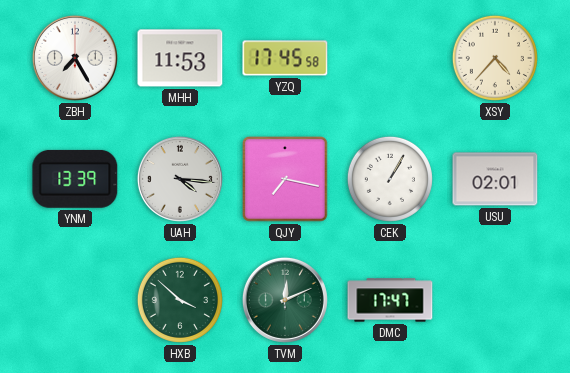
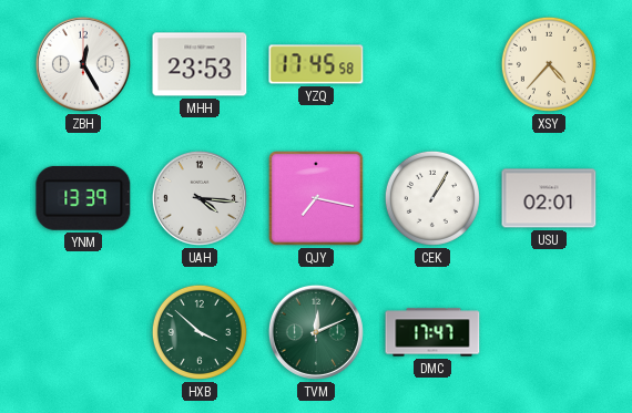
ZBH: 7:25 -> 12:25
MHH: 11:53 -> 23:53
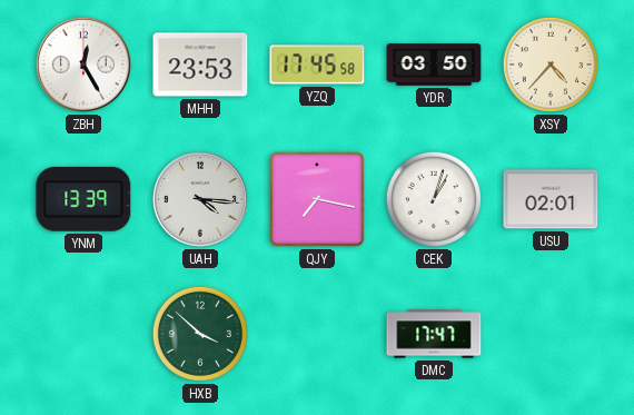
YDR: none -> 03:50
CEK: 1:05 -> 1:03
TVM: 12:11 -> none
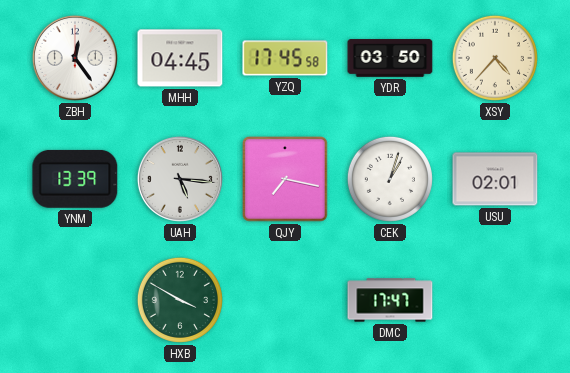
ZBH: 12:25 -> 12:24
MHH: 23:53 -> 04:45
UAH: 4:16 -> 5:16
HXB: 3:52 -> 3:50
